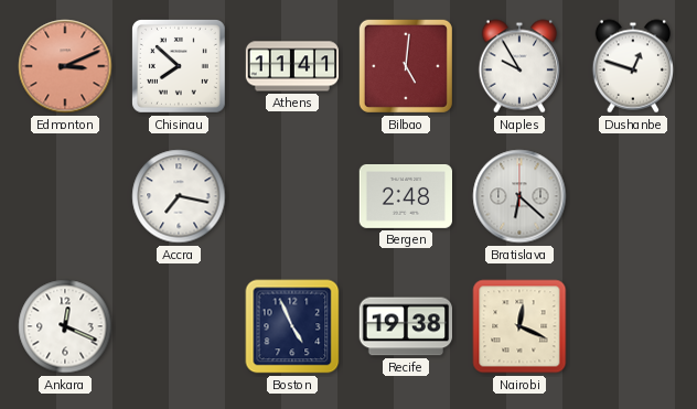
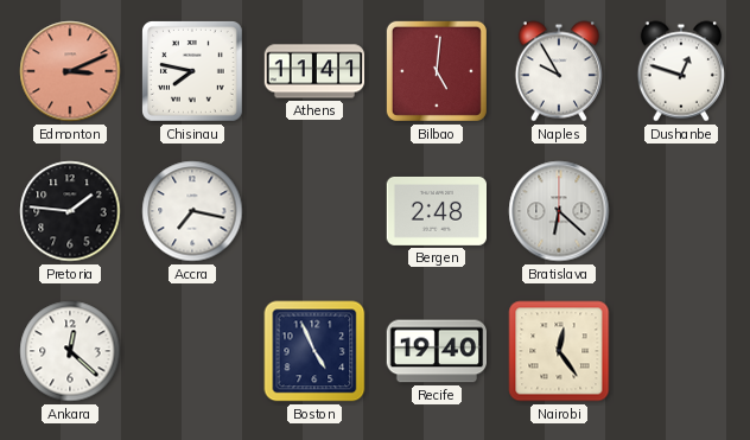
Chisinau: 7:52 -> 7:47
Pretoria: none -> 1:46
Ankara: 12:19 -> 12:22
Recife: 19:38 -> 19:40
Nairobi: 12:19 -> 12:24
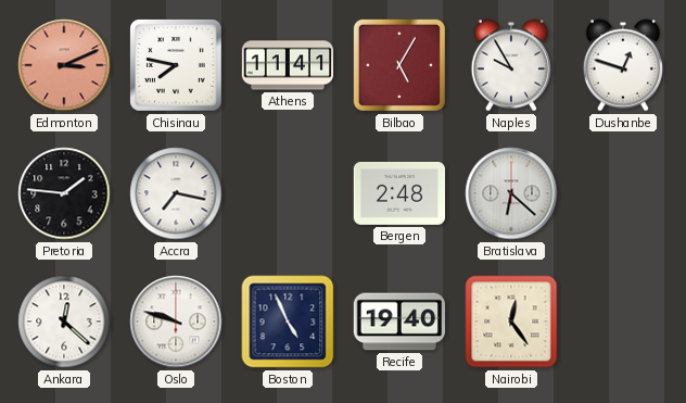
Bilbao: 5:01 -> 5:05
Oslo: none -> 9:48
